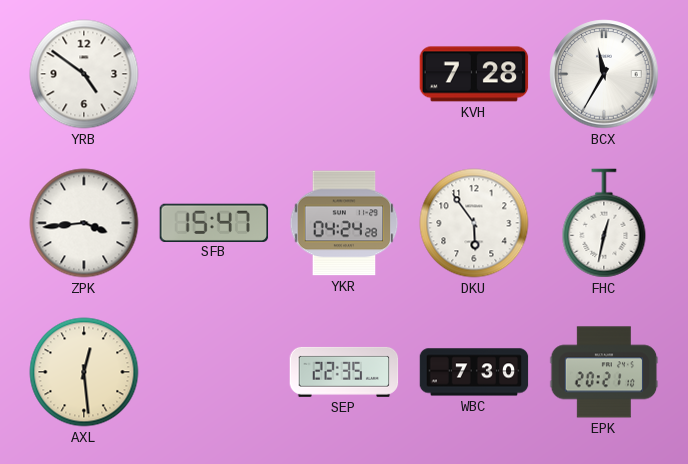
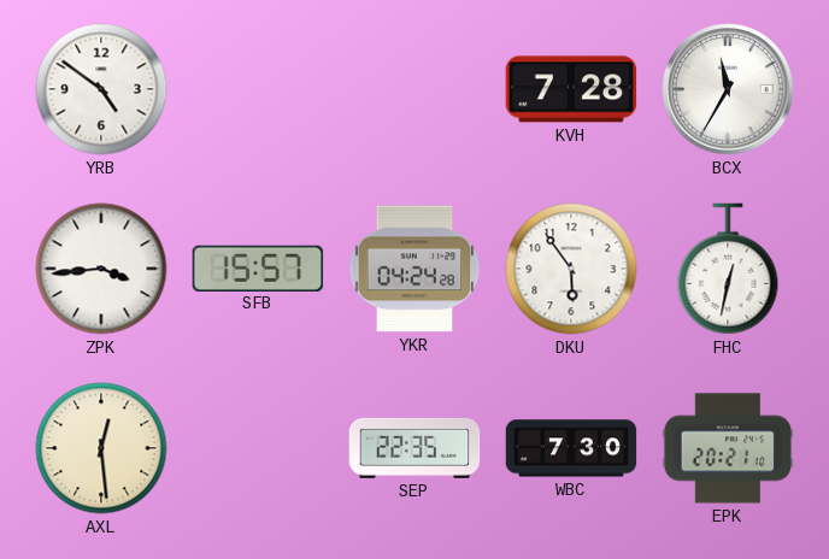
SFB: 15:47 -> 15:57
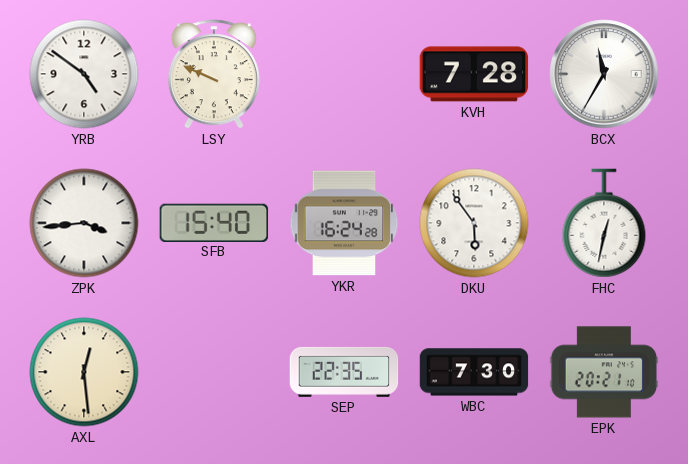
LSY: none -> 9:49
SFB: 15:57 -> 15:40
YKR: 04:24 -> 16:24
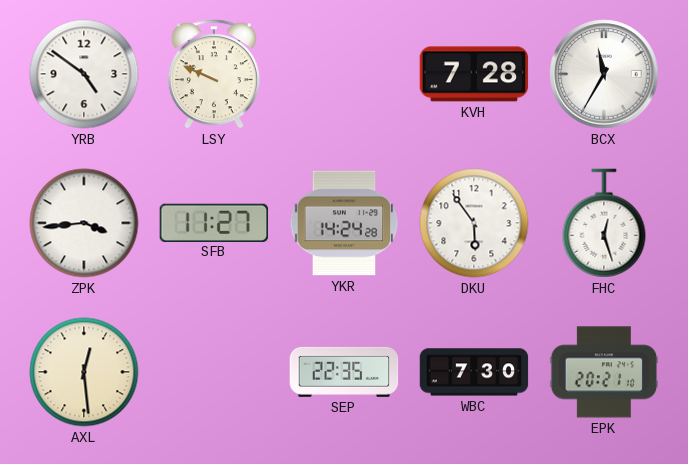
SFB: 15:40 -> 11:27
YKR: 16:24 -> 14:24
FHC: 12:32 -> 12:27
